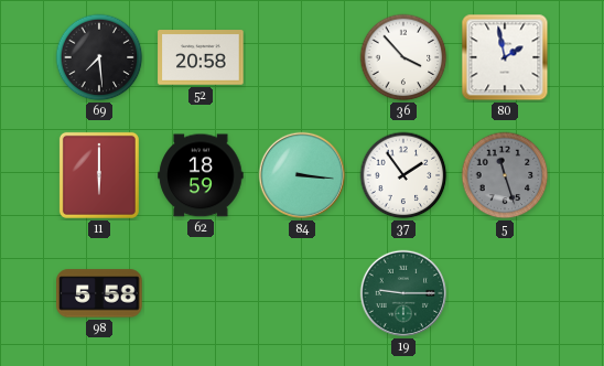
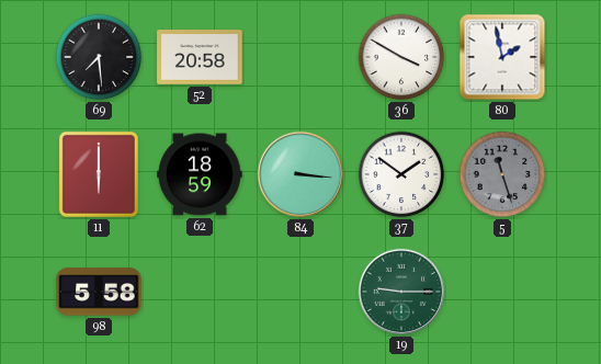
36: 3:53 -> 3:50
37: 1:54 -> 1:51
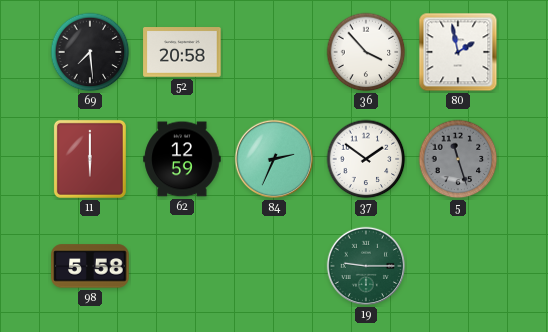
36: 3:50 -> 3:53
62: 18:59 -> 12:59
84: 3:16 -> 2:34
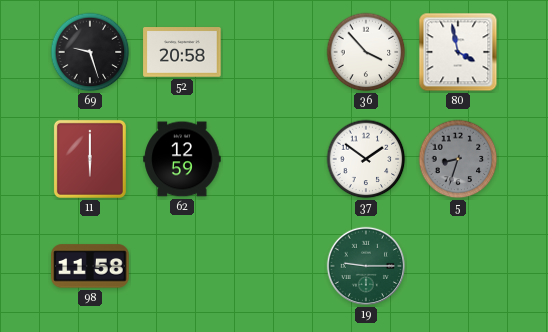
69: 7:29 -> 9:27
80: 1:58 -> 3:58
84: 2:34 -> none
5: 11:27 -> 8:33
98: 5:58 -> 11:58
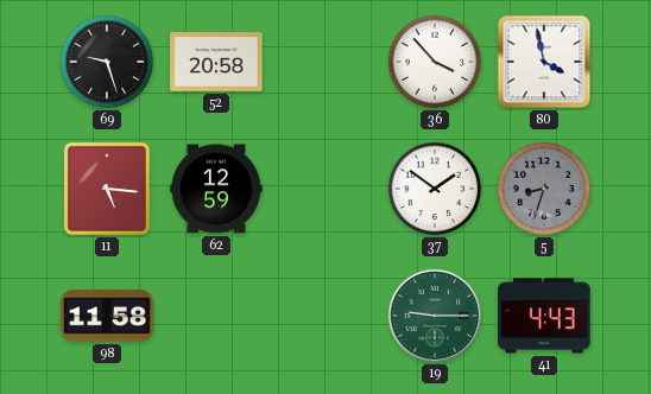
11: 6:00 -> 5:16
41: none -> 4:43
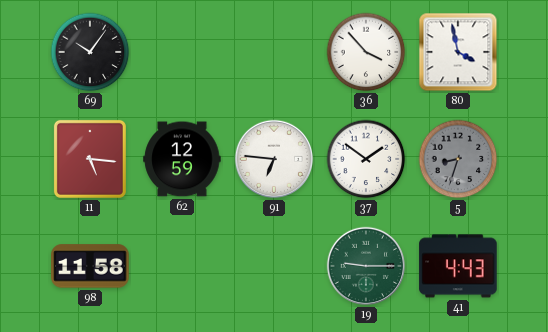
69: 9:27 -> 10:06
52: 20:58 -> none
91: none -> 6:46
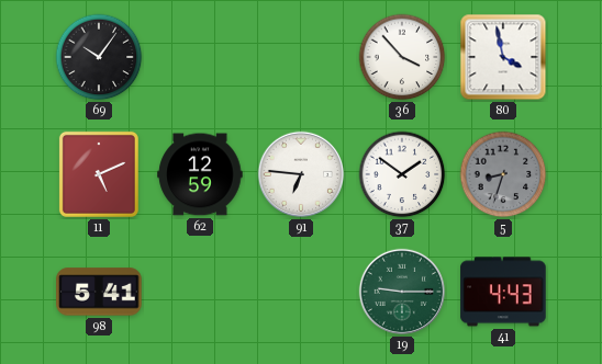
11: 5:16 -> 5:11
98: 11:58 -> 5:41
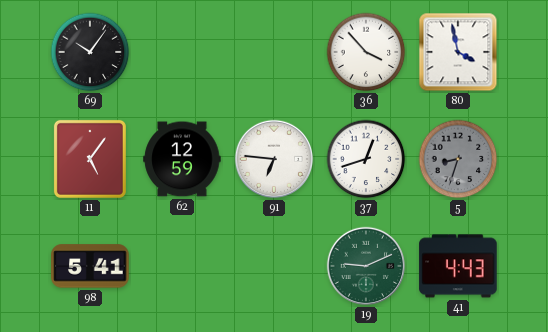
11: 5:11 -> 5:06
37: 1:51 -> 12:42
19: 9:15 -> 9:11
